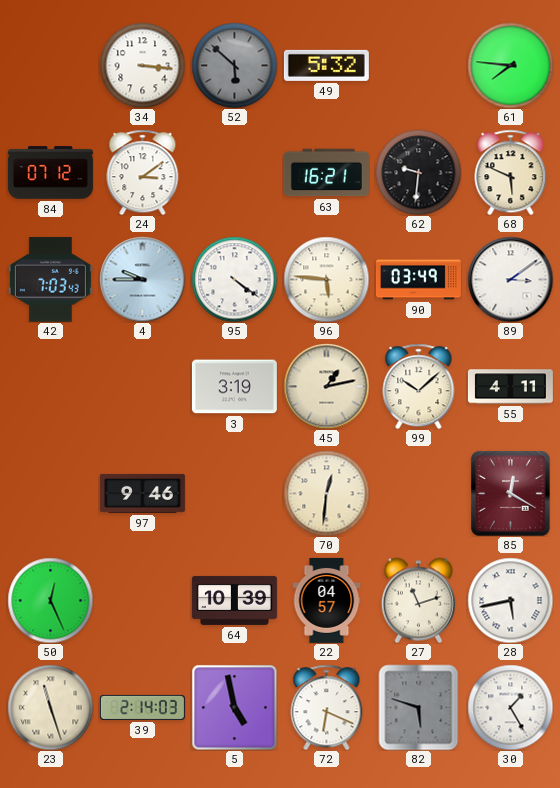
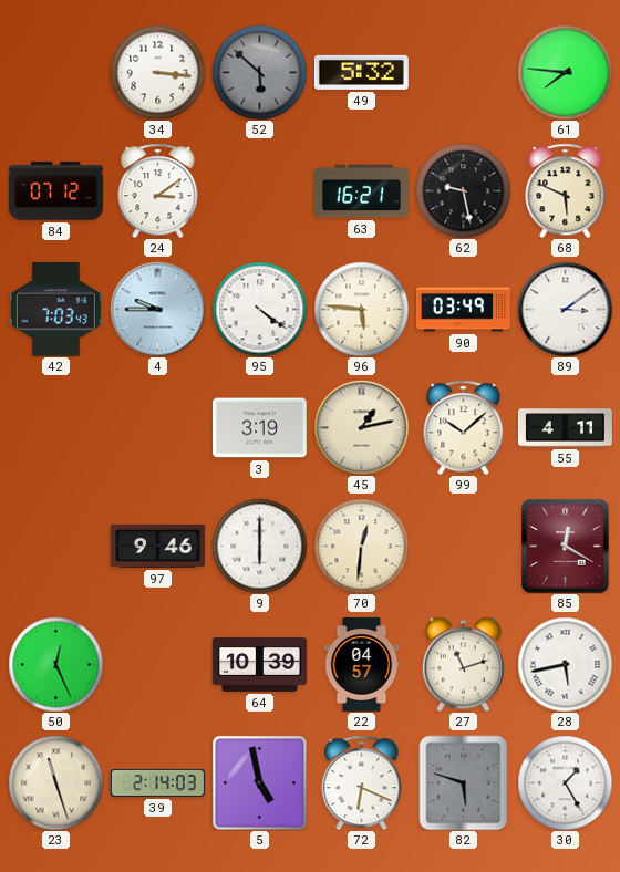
62: 9:31 -> 9:28
9: none -> 6:00
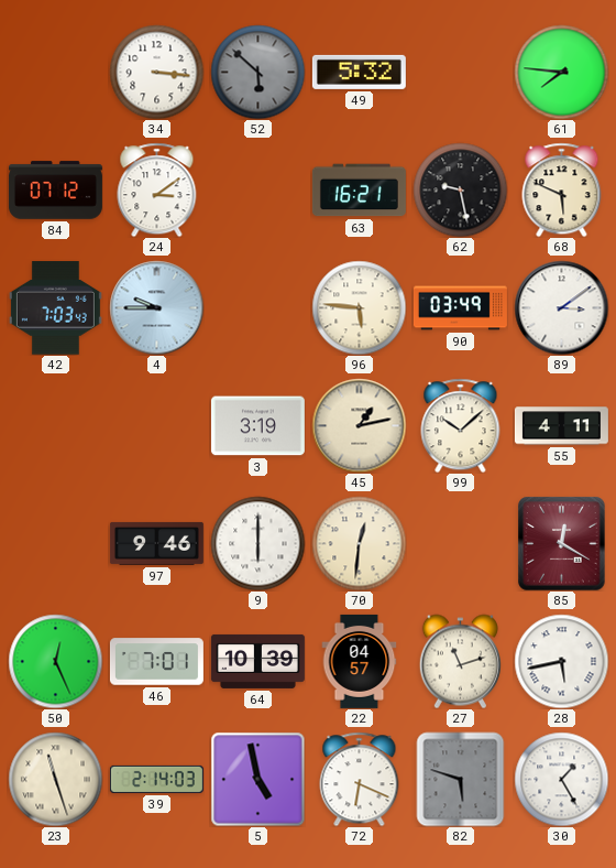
95: 4:21 -> none
46: none -> 7:01
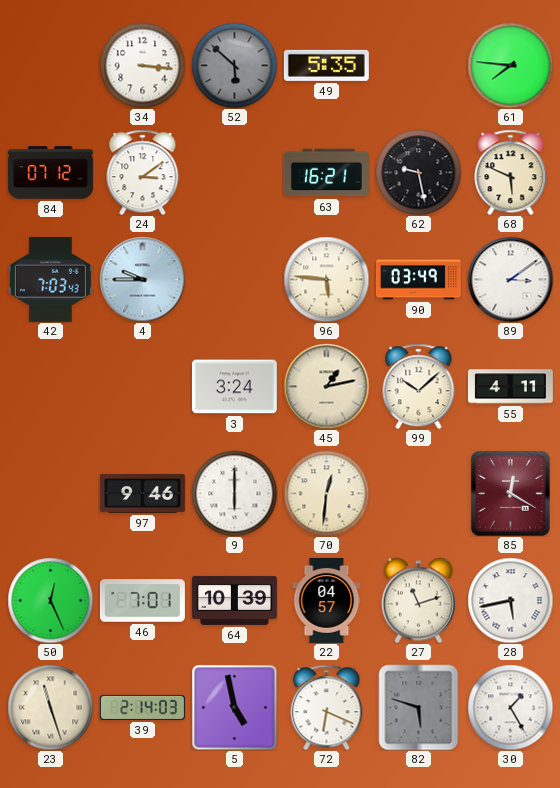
49: 5:32 -> 5:35
3: 3:19 -> 3:24
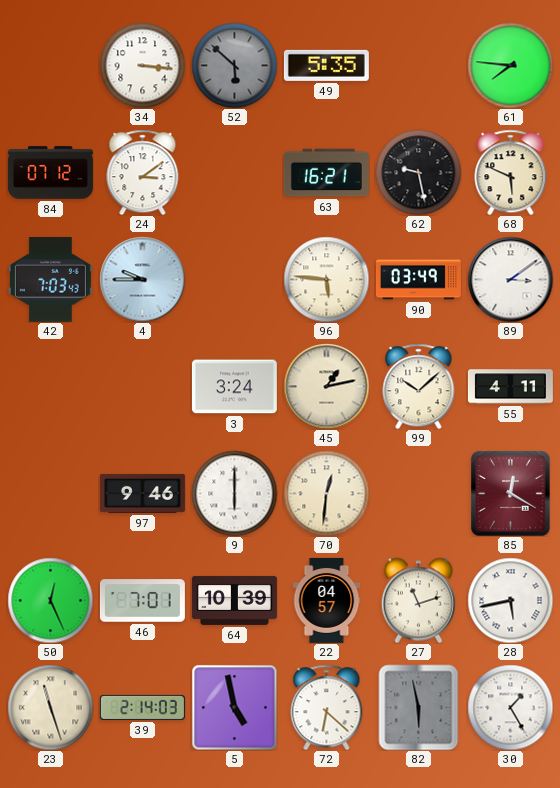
72: 6:19 -> 6:22
82: 5:48 -> 5:58
